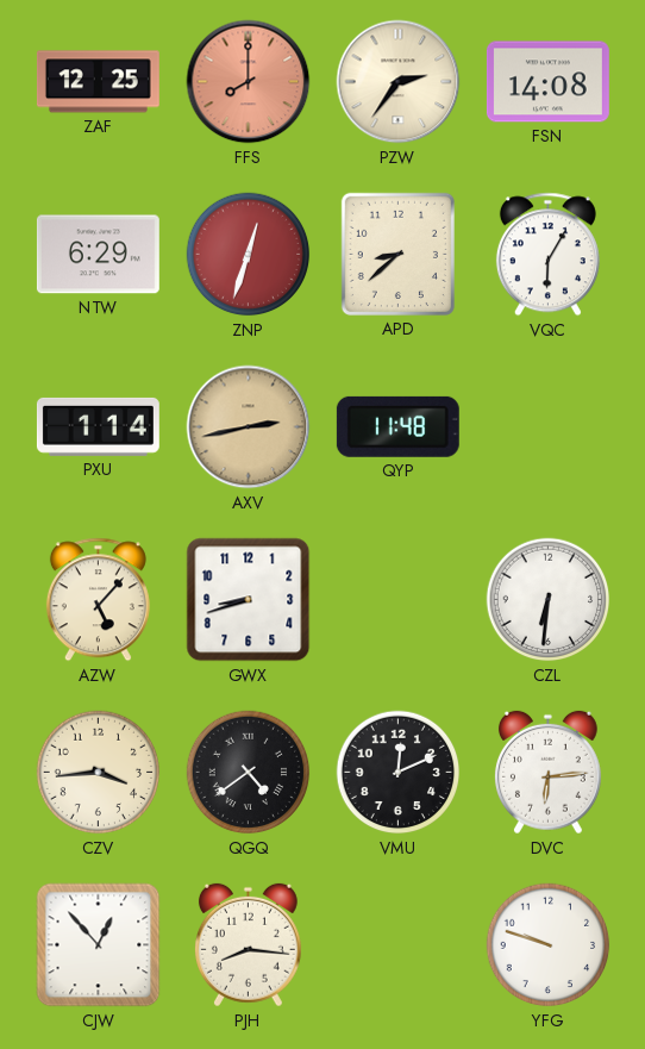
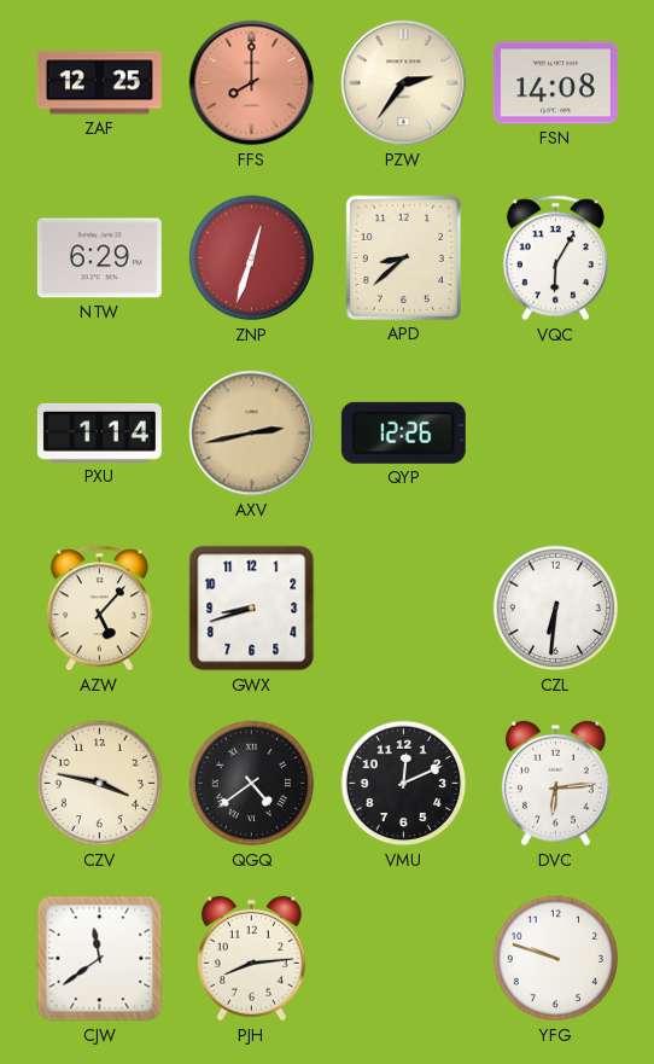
QYP: 11:48 -> 12:26
CZV: 3:44 -> 3:47
CJW: 12:53 -> 11:39
PJH: 8:16 -> 8:14
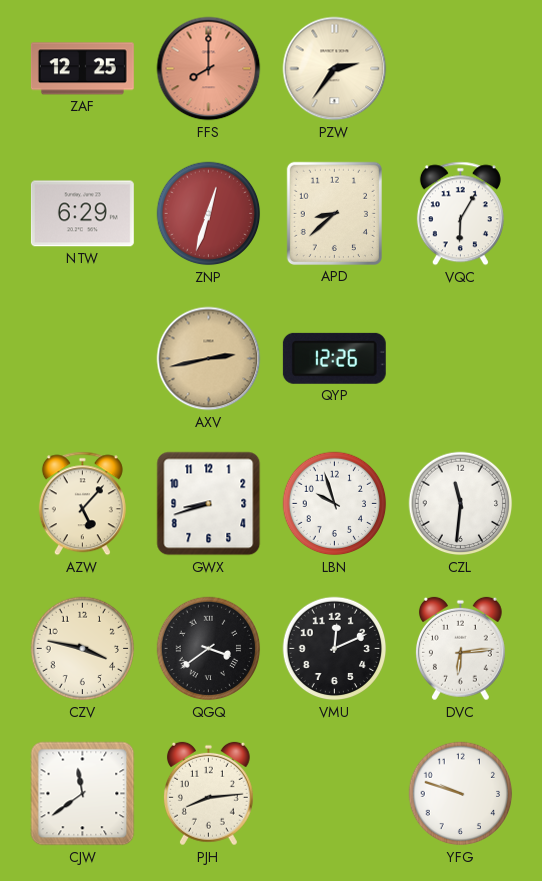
FSN: 14:08 -> none
PXU: 1:14 -> none
LBN: none -> 9:57
CZL: 6:31 -> 11:31
QGQ: 4:39 -> 3:39
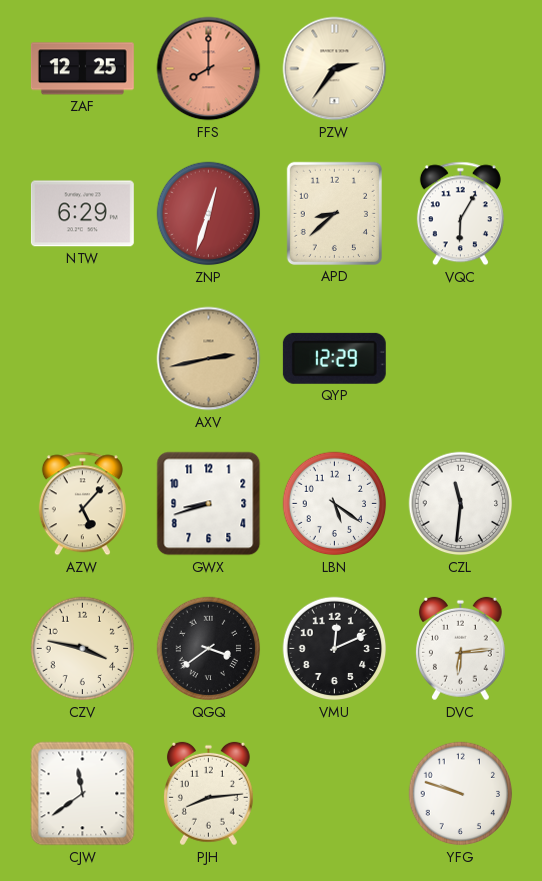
QYP: 12:26 -> 12:29
LBN: 9:57 -> 5:21
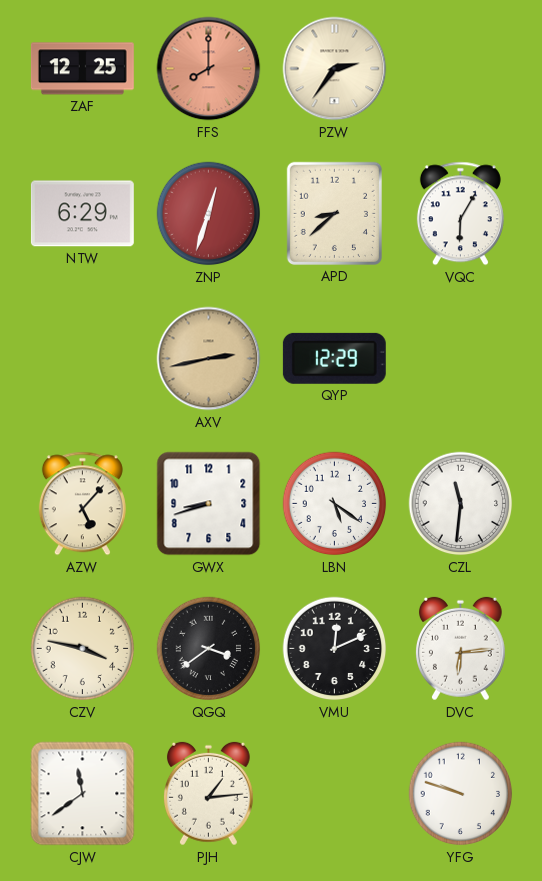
PJH: 8:14 -> 1:14
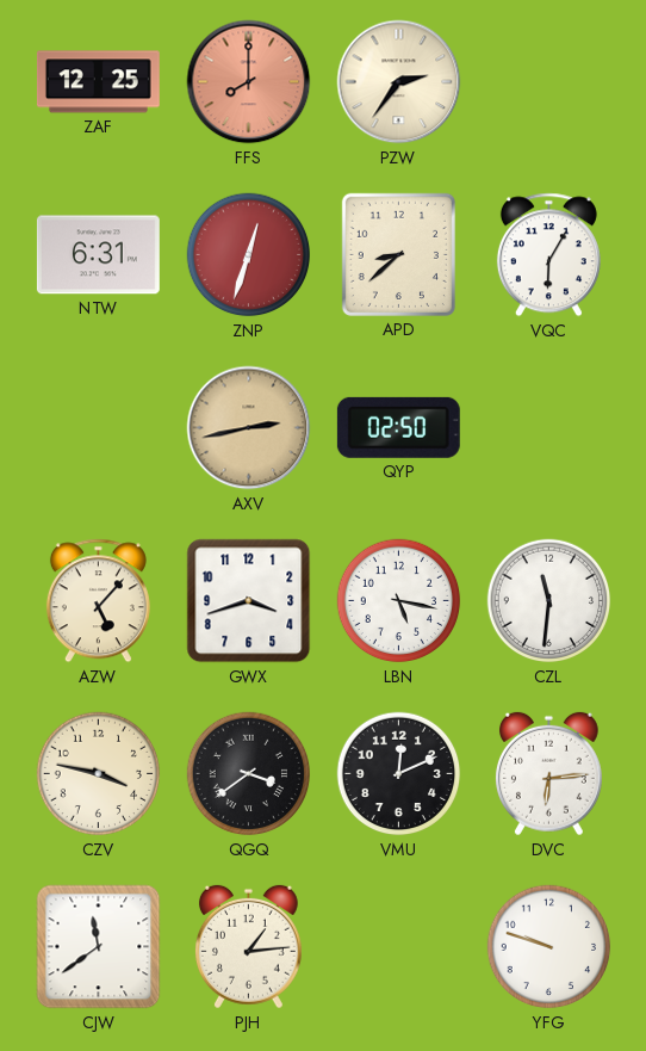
NTW: 6:29 -> 6:31
QYP: 12:29 -> 02:50
GWX: 8:42 -> 3:42
LBN: 5:21 -> 5:17
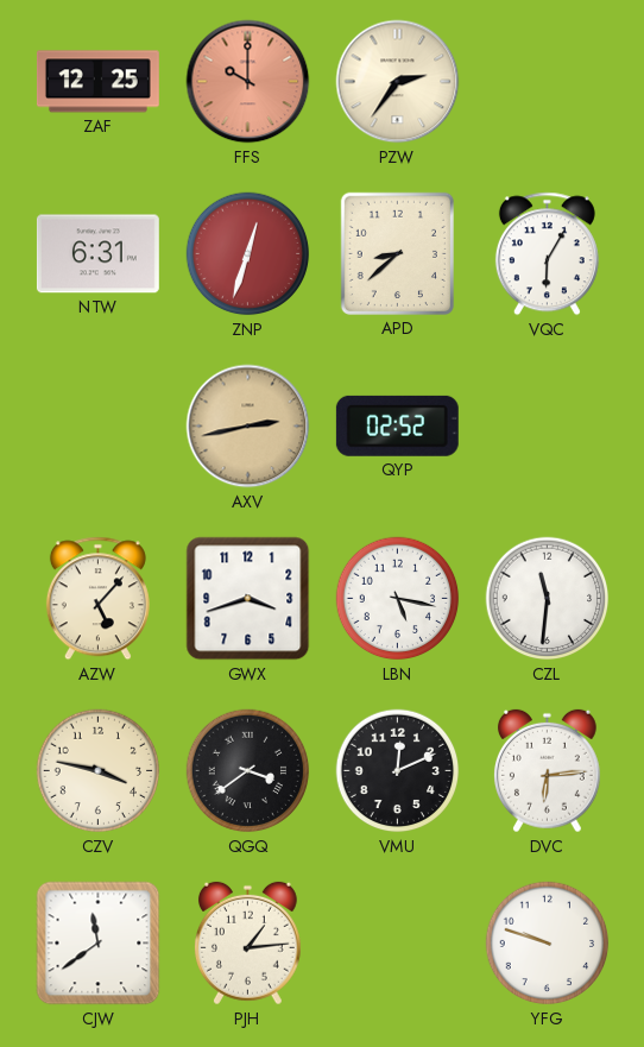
FFS: 8:00 -> 10:00
QYP: 02:50 -> 02:52
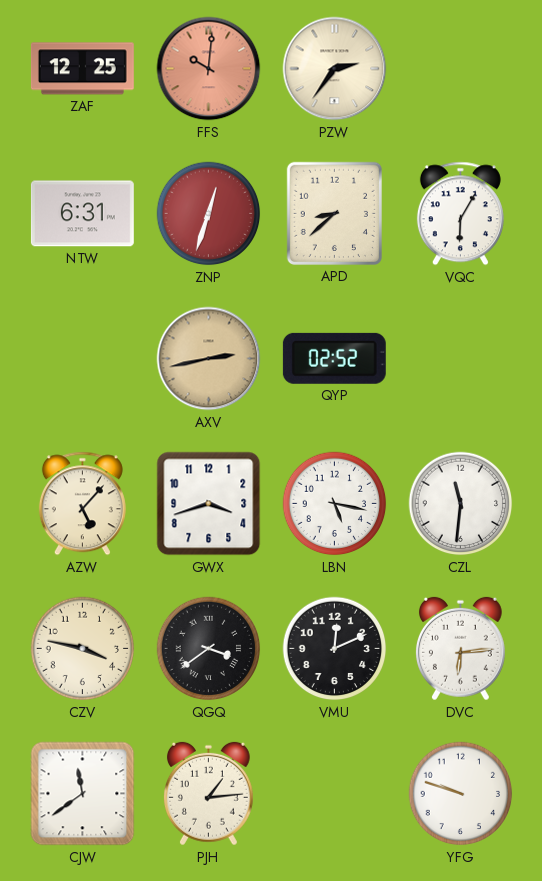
FFS: 10:00 -> 10:01
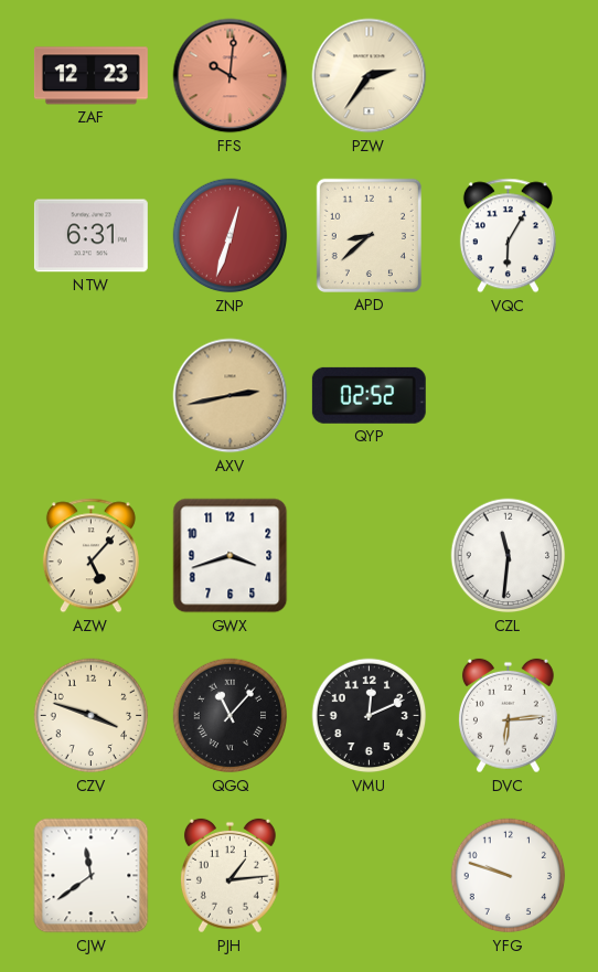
ZAF: 12:25 -> 12:23
LBN: 5:17 -> none
CZV: 3:47 -> 3:48
QGQ: 3:39 -> 11:07
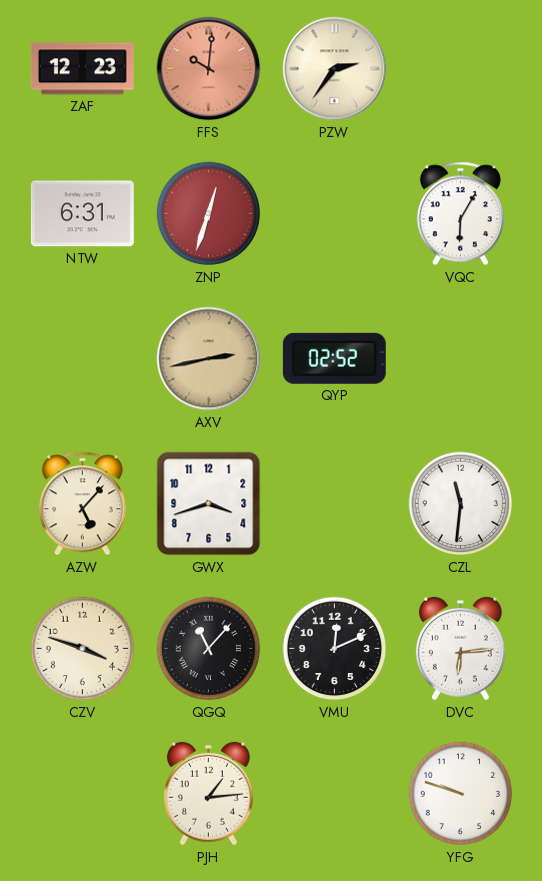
APD: 8:38 -> none
CJW: 11:39 -> none
